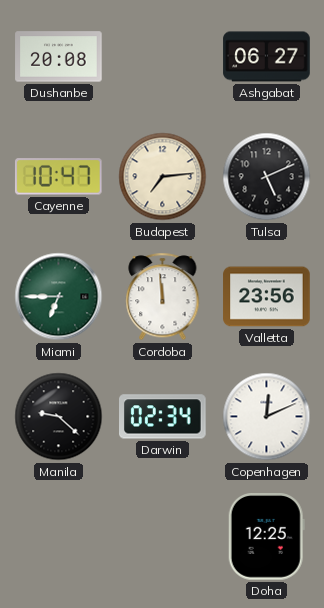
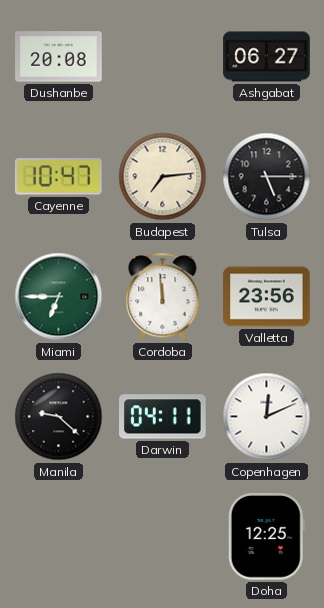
Tulsa: 5:11 -> 5:15
Darwin: 02:34 -> 04:11
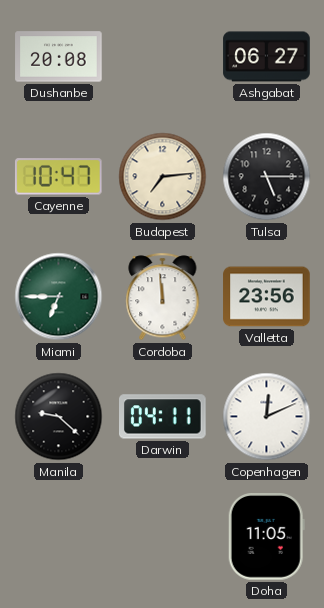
Doha: 12:25 -> 11:05
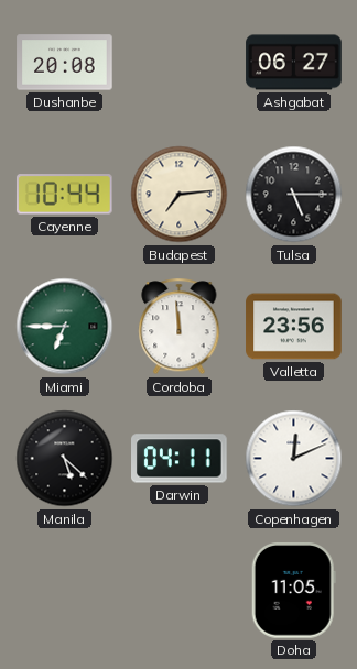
Cayenne: 10:47 -> 10:44
Manila: 9:22 -> 5:22
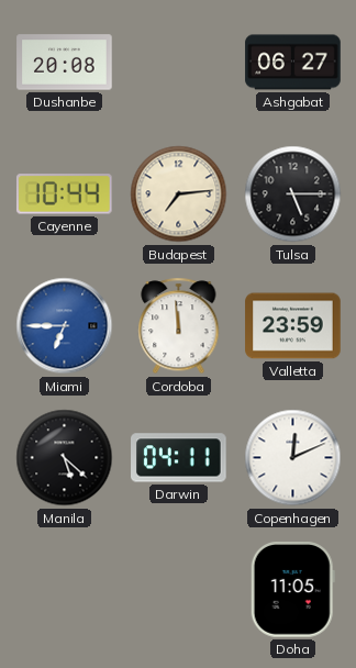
Miami dial: green -> blue
Valletta: 23:56 -> 23:59
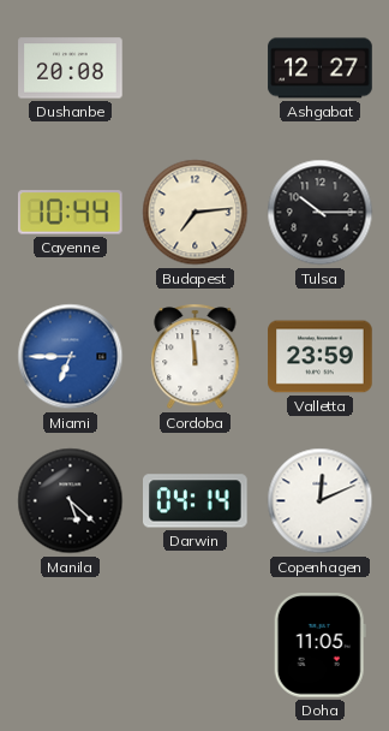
Ashgabat: 06:27 -> 12:27
Tulsa: 5:15 -> 10:15
Darwin: 04:11 -> 04:14
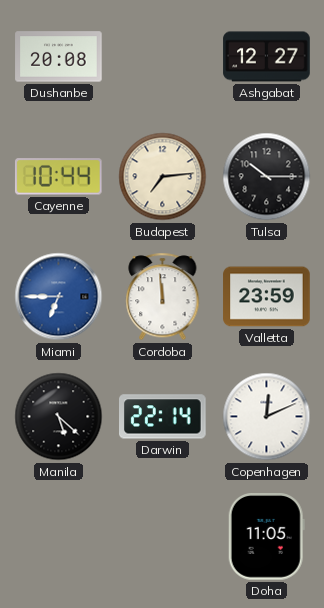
Darwin: 04:14 -> 22:14
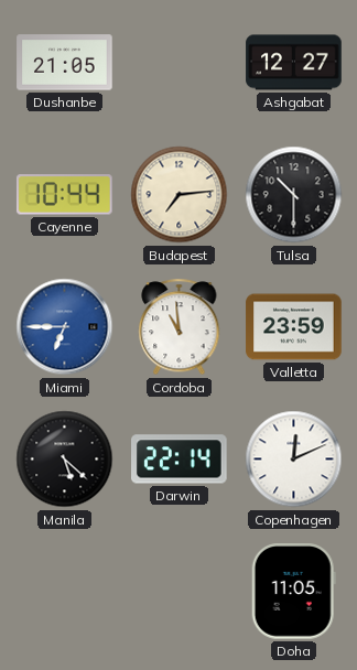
Dushanbe: 20:08 -> 21:05
Tulsa: 10:15 -> 10:30
Cordoba: 11:59 -> 10:59
